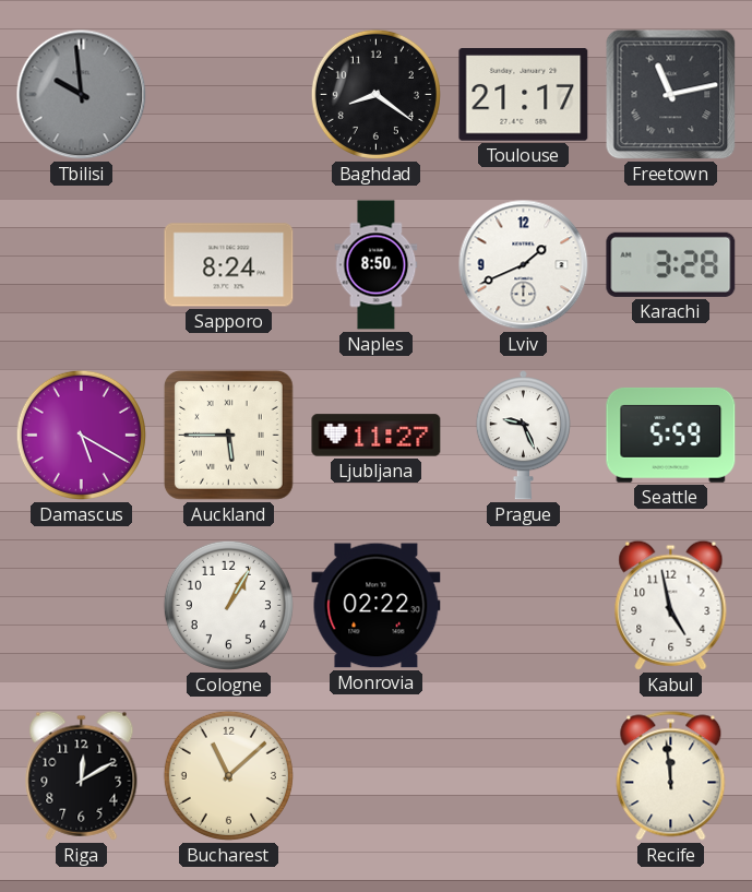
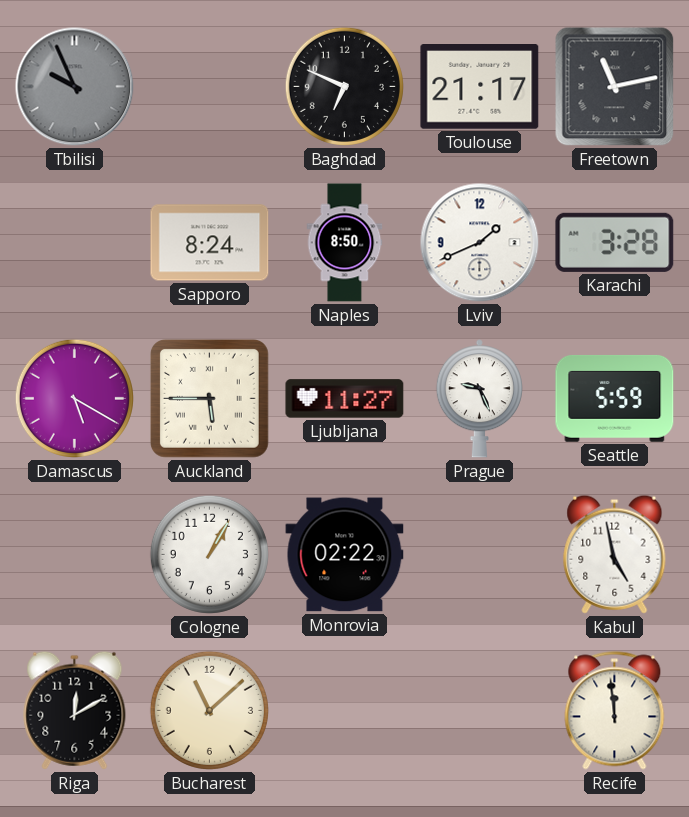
Tbilisi: 9:59 -> 9:56
Baghdad: 8:21 -> 6:49
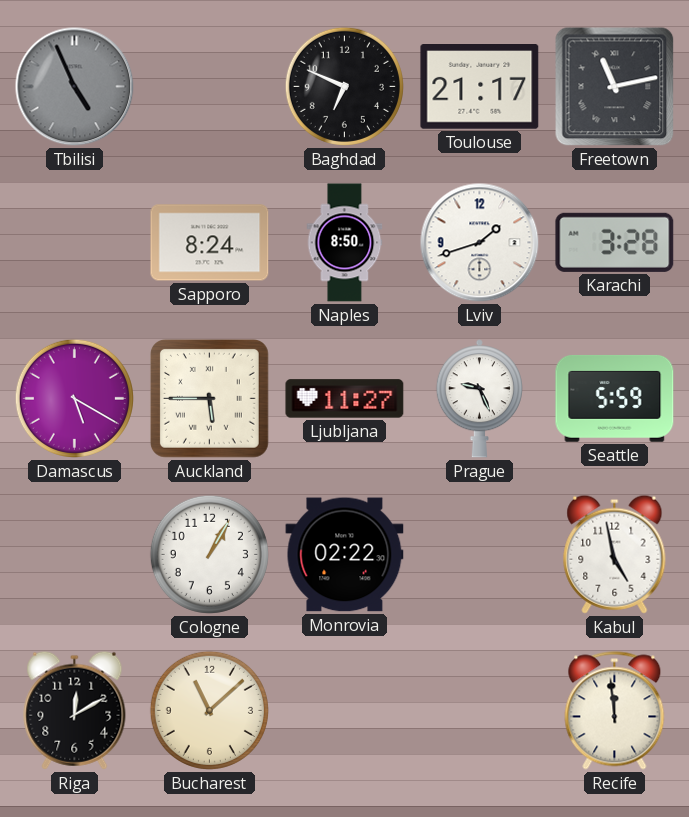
Tbilisi: 9:56 -> 4:56
Lviv: 1:41 -> 1:42
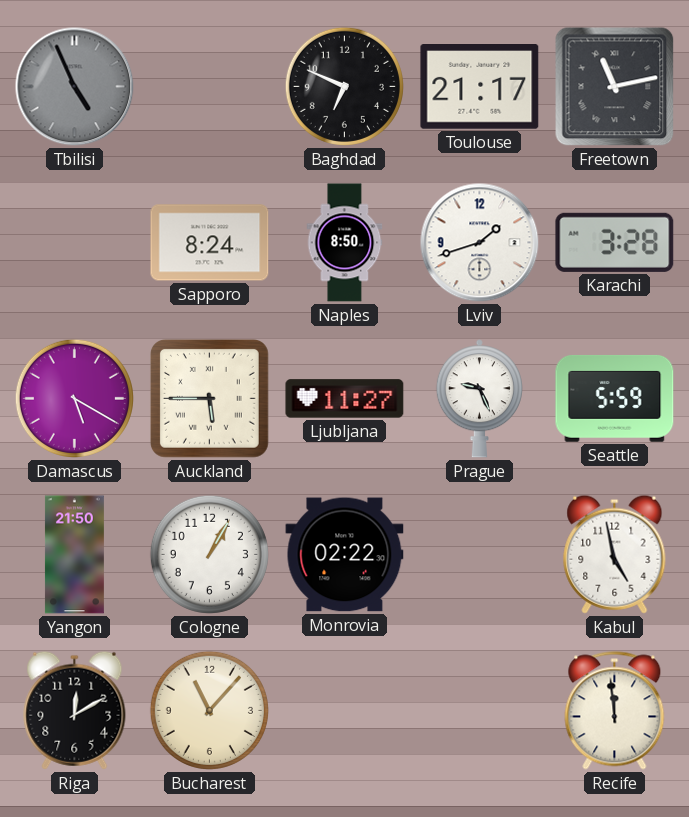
Yangon: none -> 21:50
Bucharest: 11:08 -> 11:07
